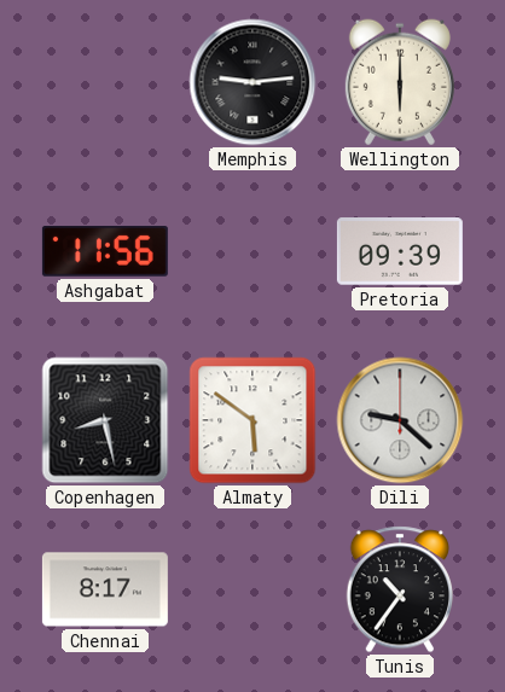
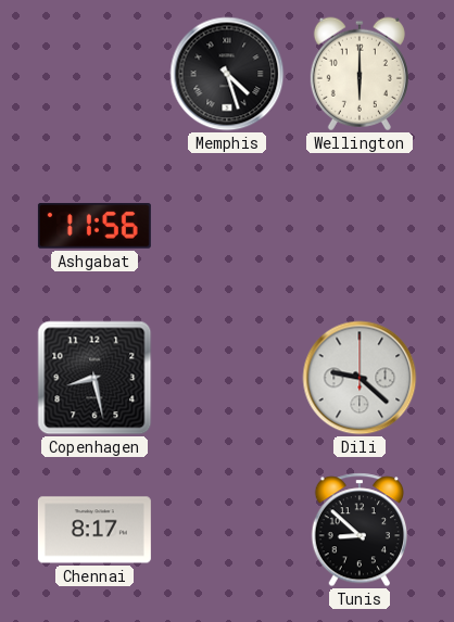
Memphis: 9:14 -> 4:27
Pretoria: 09:39 -> none
Almaty: 5:51 -> none
Tunis: 10:36 -> 8:52
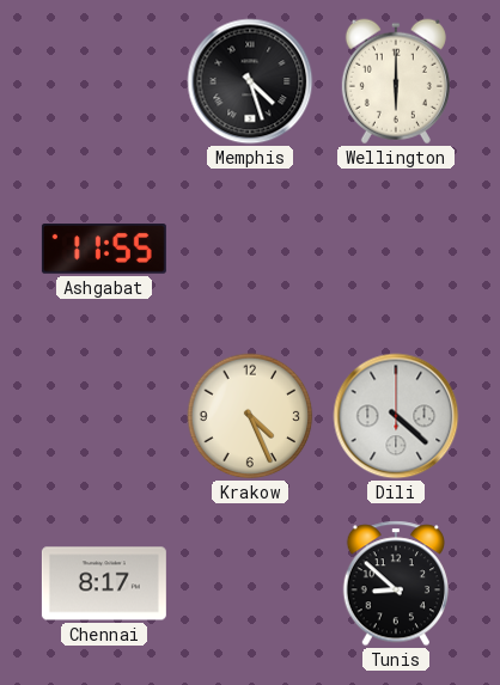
Ashgabat: 11:56 -> 11:55
Copenhagen: 8:28 -> none
Krakow: none -> 4:26
Dili: 9:22 -> 4:22
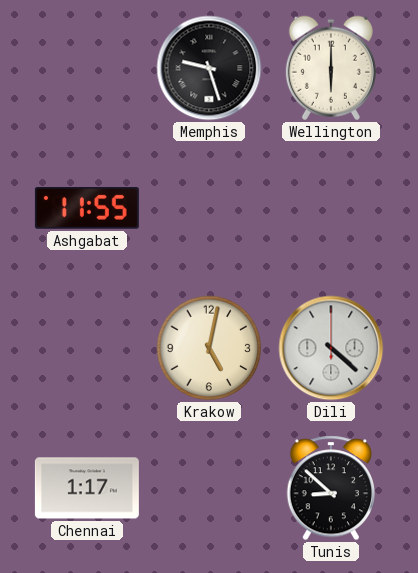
Memphis: 4:27 -> 9:27
Krakow: 4:26 -> 5:02
Chennai: 8:17 -> 1:17
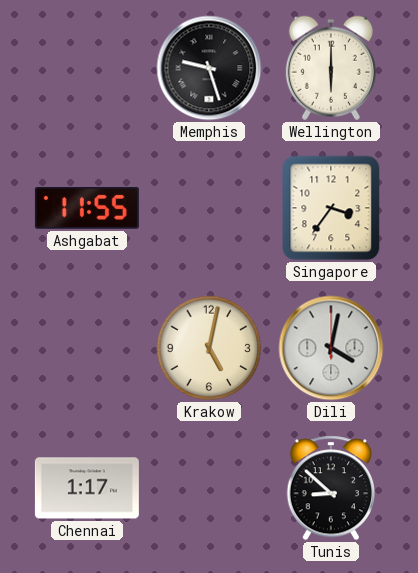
Singapore: none -> 3:36
Dili: 4:22 -> 4:02
